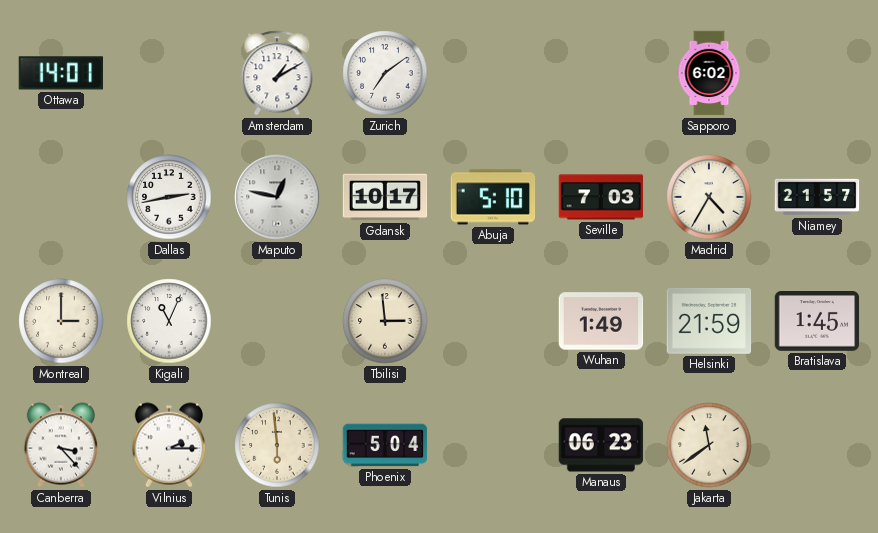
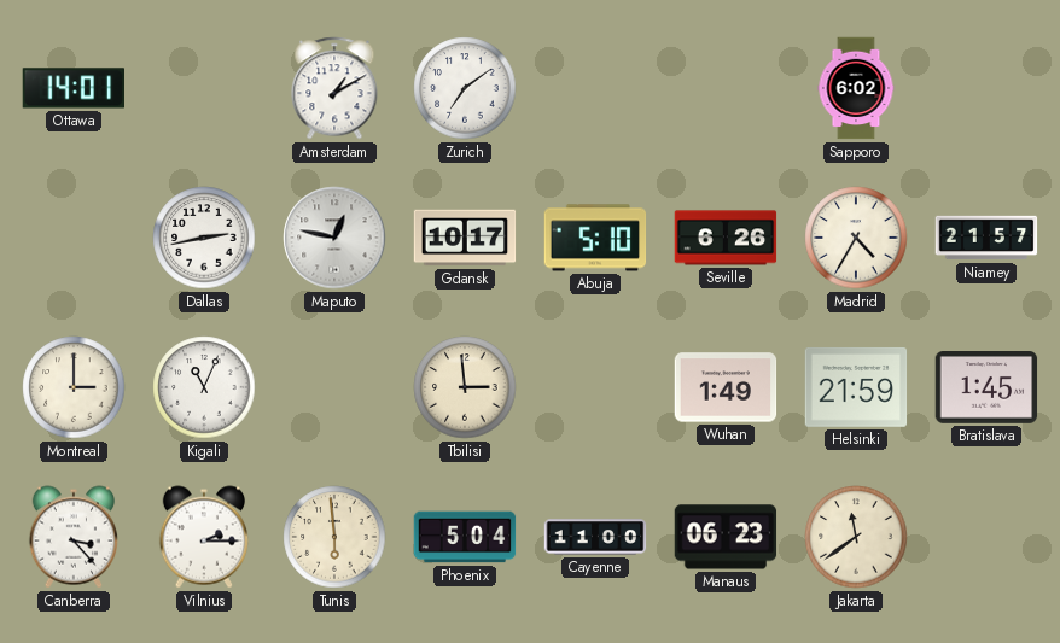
Seville: 7:03 -> 6:26
Cayenne: none -> 11:00
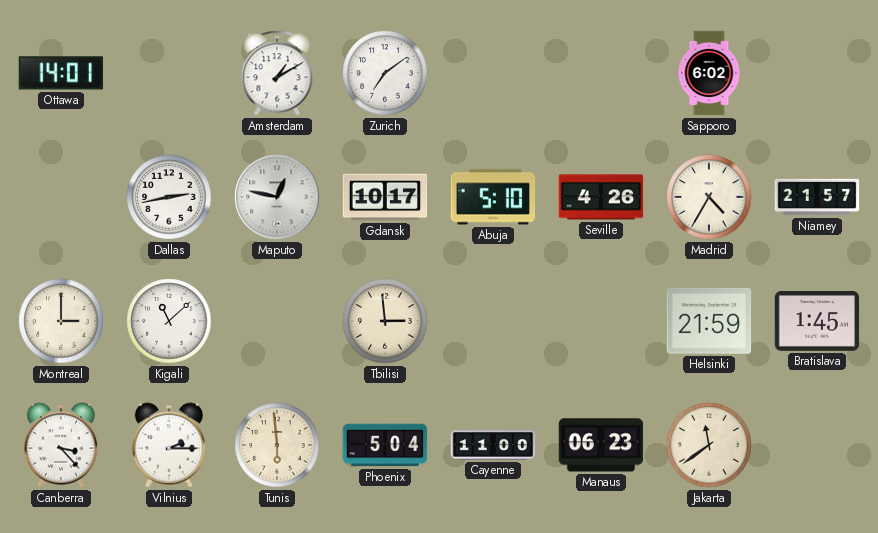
Seville: 6:26 -> 4:26
Kigali: 11:04 -> 11:08
Wuhan: 1:49 -> none
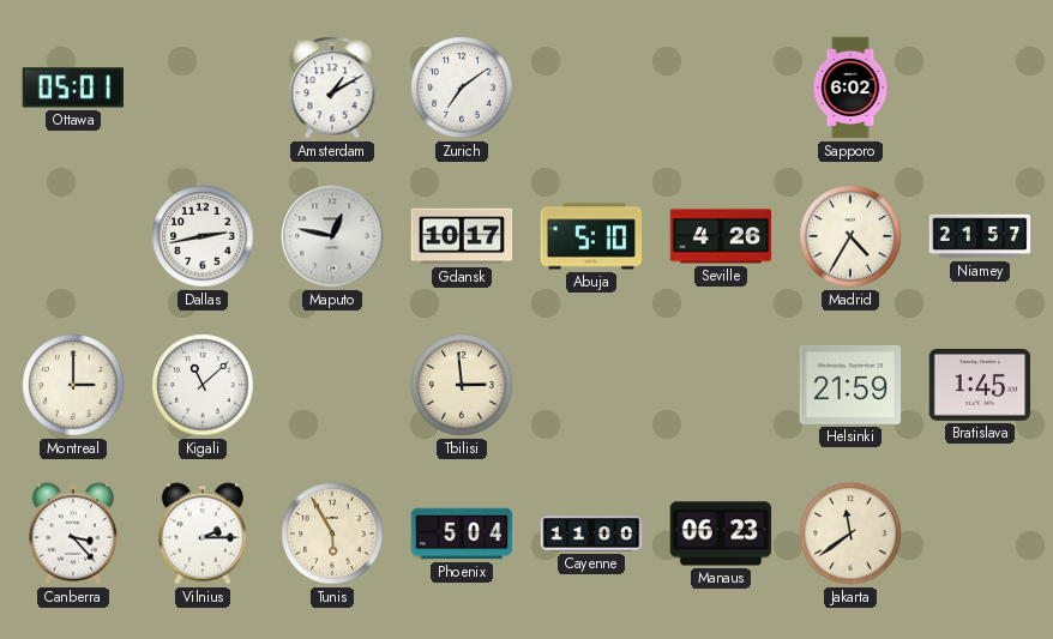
Ottawa: 14:01 -> 05:01
Tunis: 5:59 -> 5:55
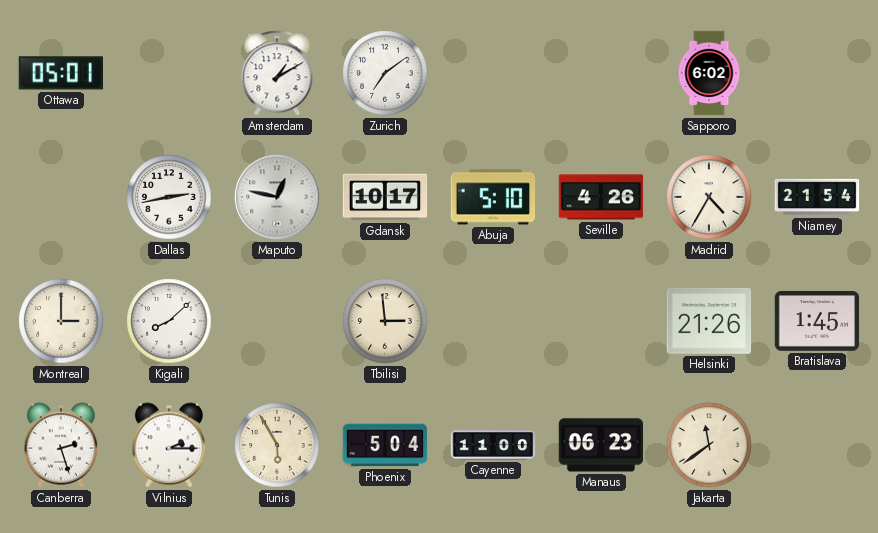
Niamey: 21:57 -> 21:54
Kigali: 11:08 -> 8:08
Helsinki: 21:59 -> 21:26
Canberra: 3:23 -> 2:27
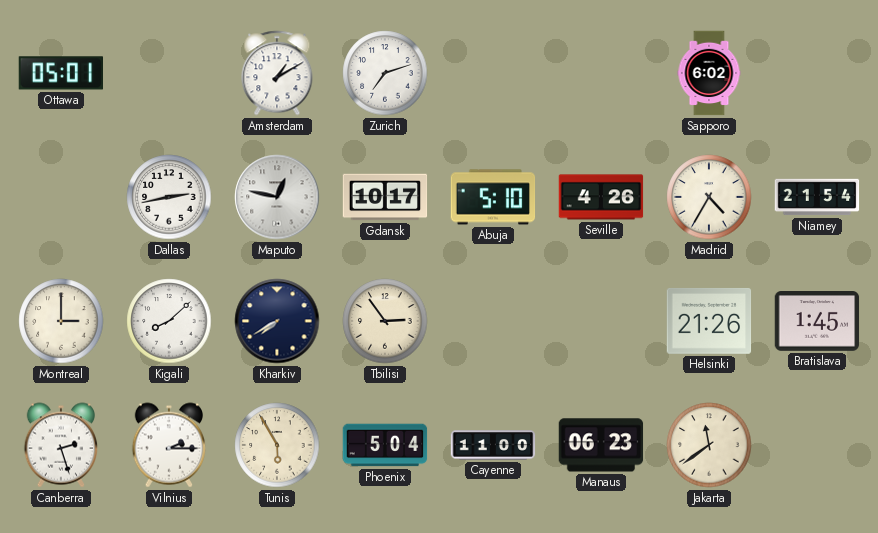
Zurich: 7:09 -> 7:12
Kharkiv: none -> 7:40
Tbilisi: 2:59 -> 2:54
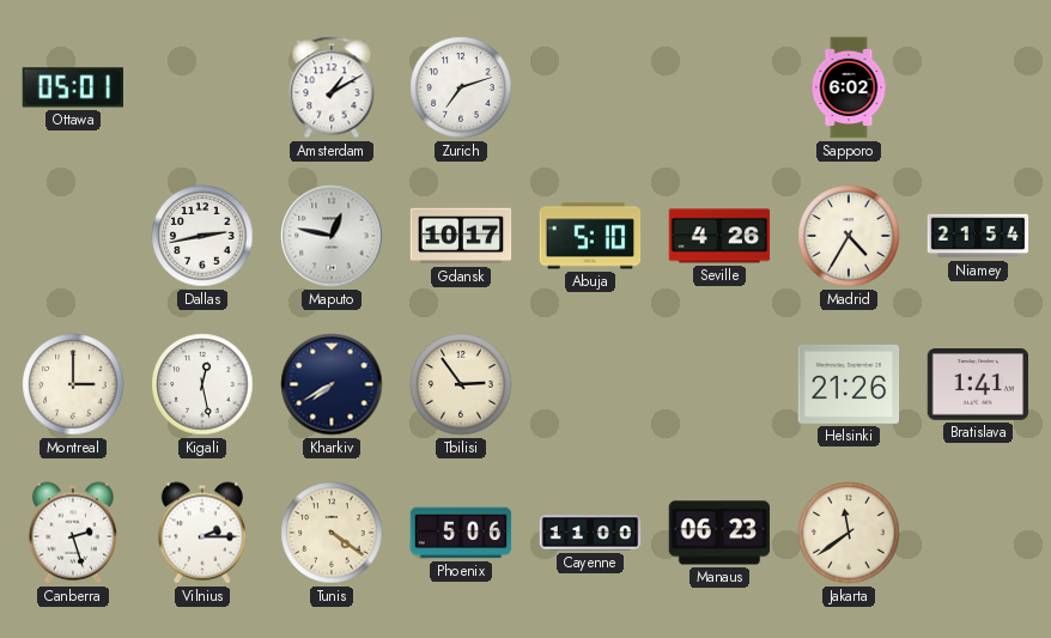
Kigali: 8:08 -> 12:28
Bratislava: 1:45 -> 1:41
Tunis: 5:55 -> 4:21
Phoenix: 5:04 -> 5:06
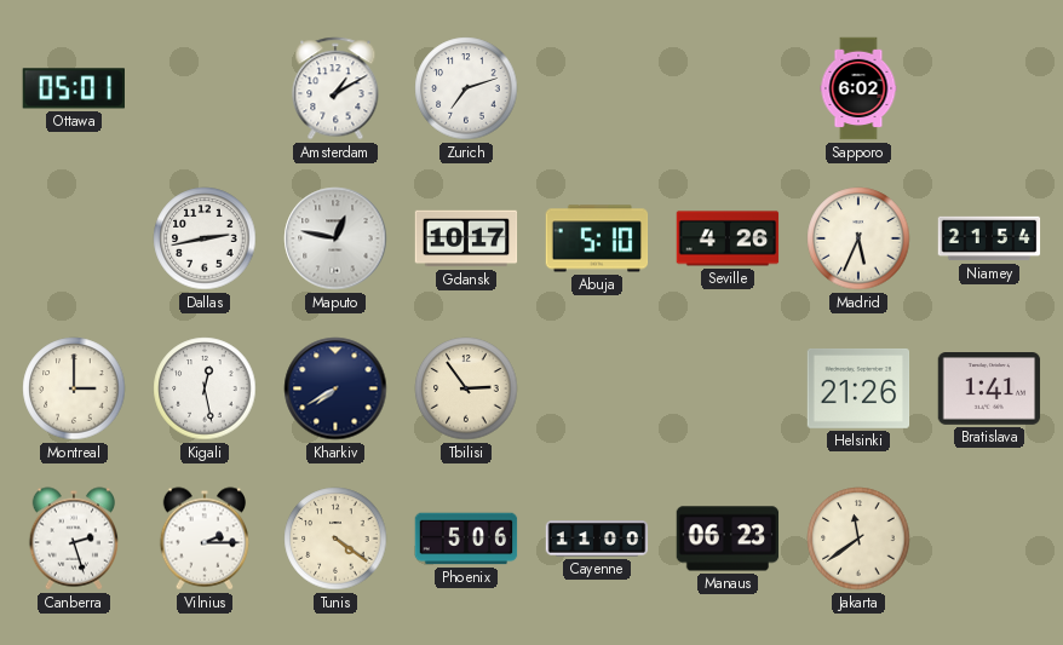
Madrid: 4:35 -> 5:34
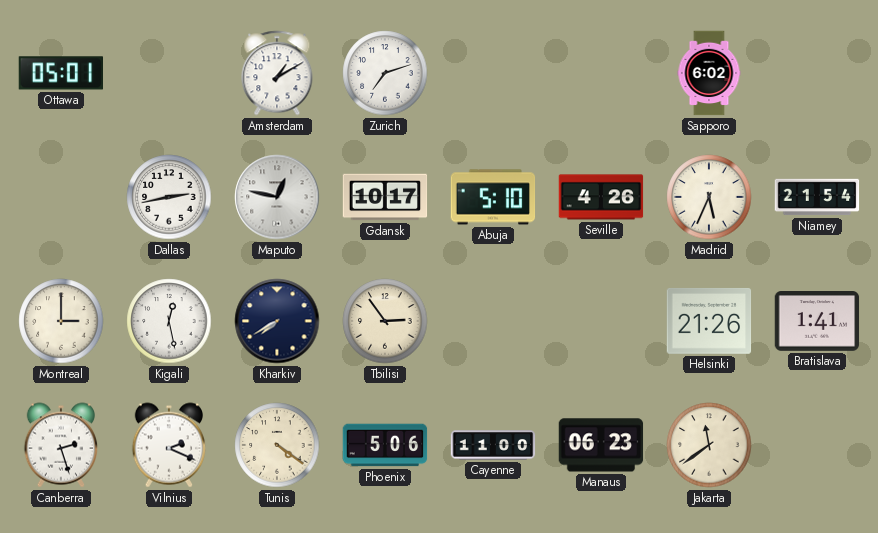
Vilnius: 2:15 -> 2:19
